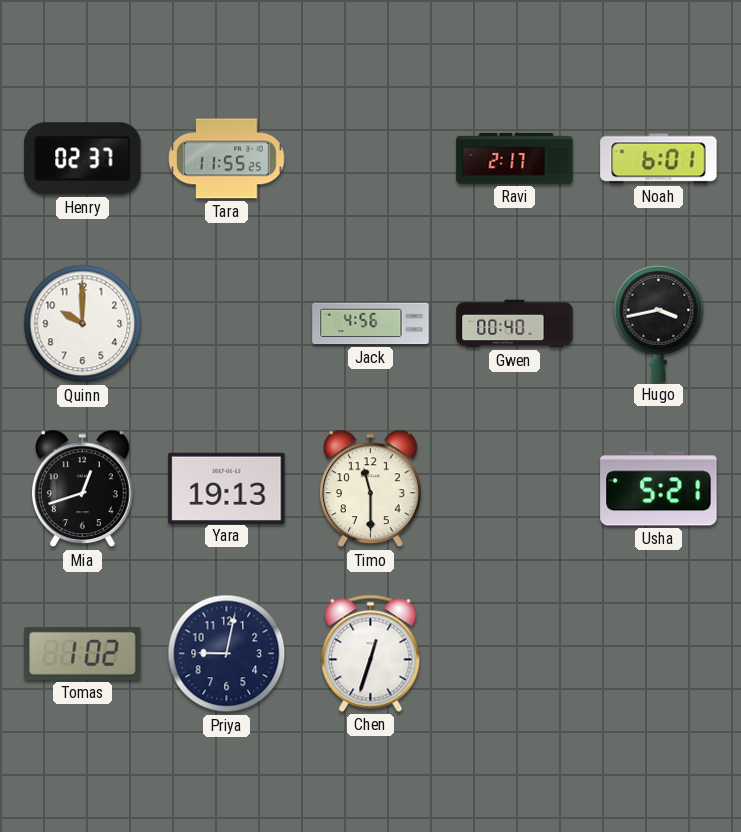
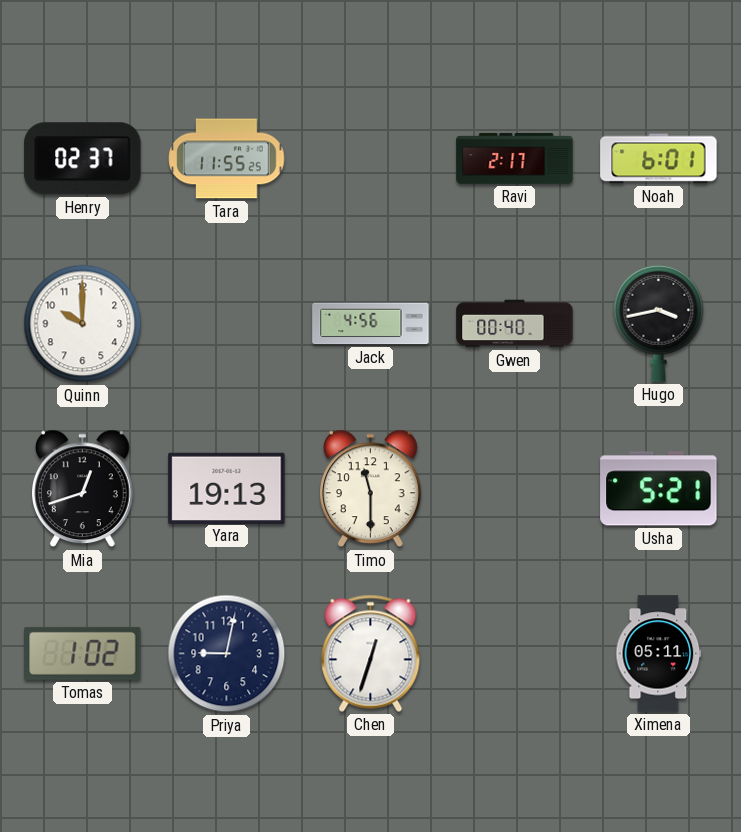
Ximena: none -> 05:11
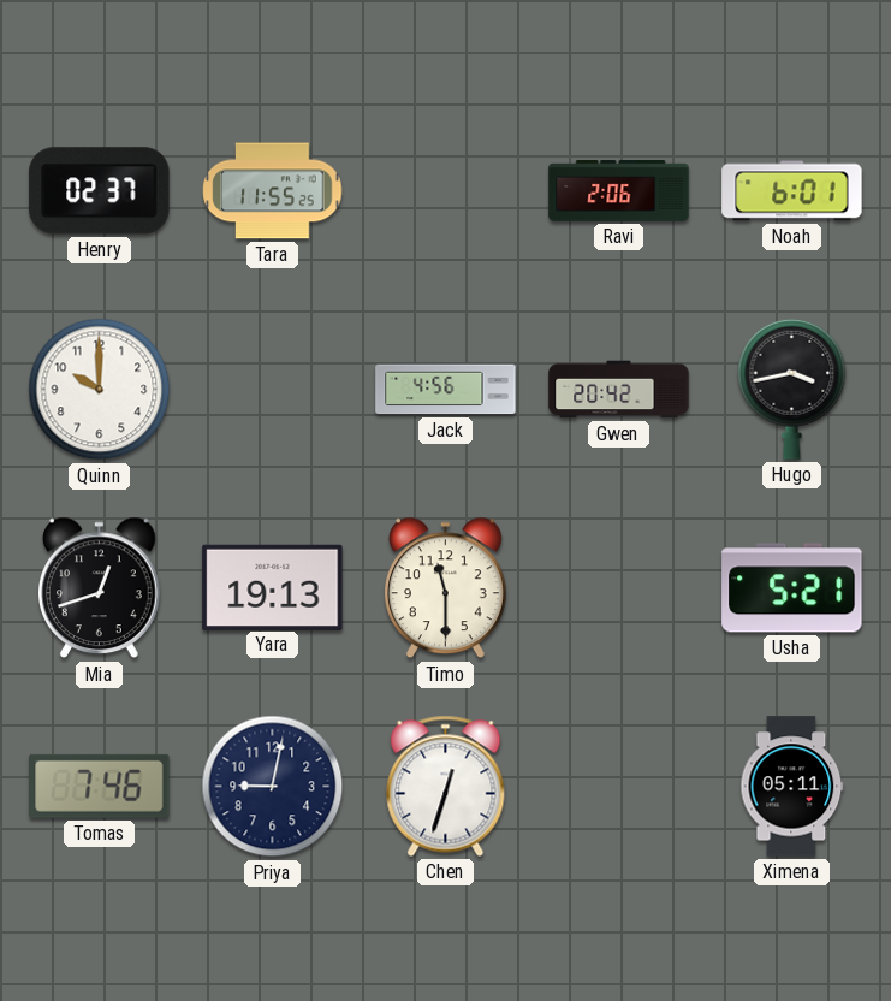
Ravi: 2:17 -> 2:06
Gwen: 00:40 -> 20:42
Tomas: 1:02 -> 7:46
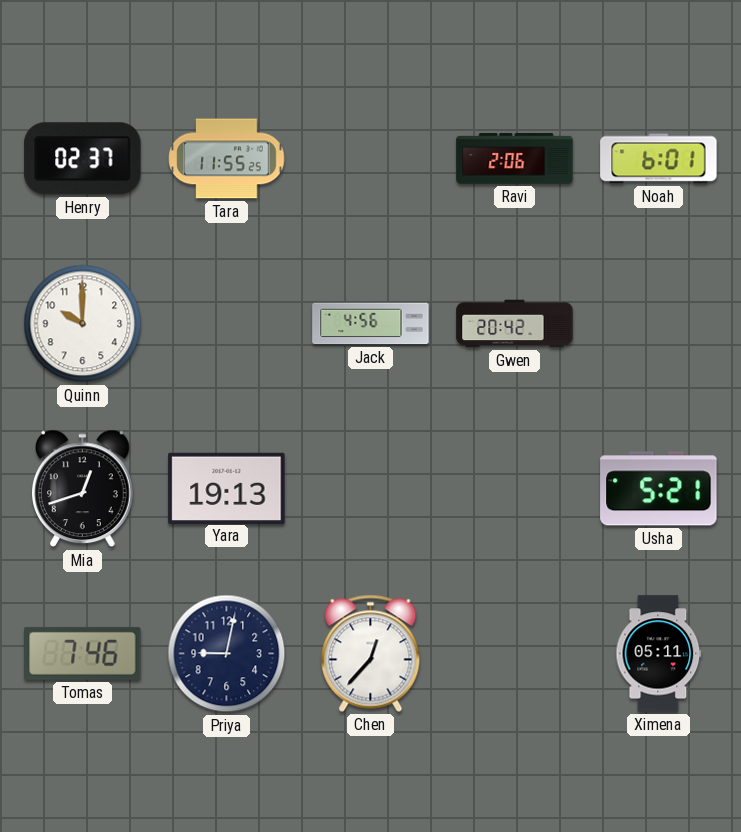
Hugo: 3:43 -> none
Timo: 11:30 -> none
Chen: 12:33 -> 12:37
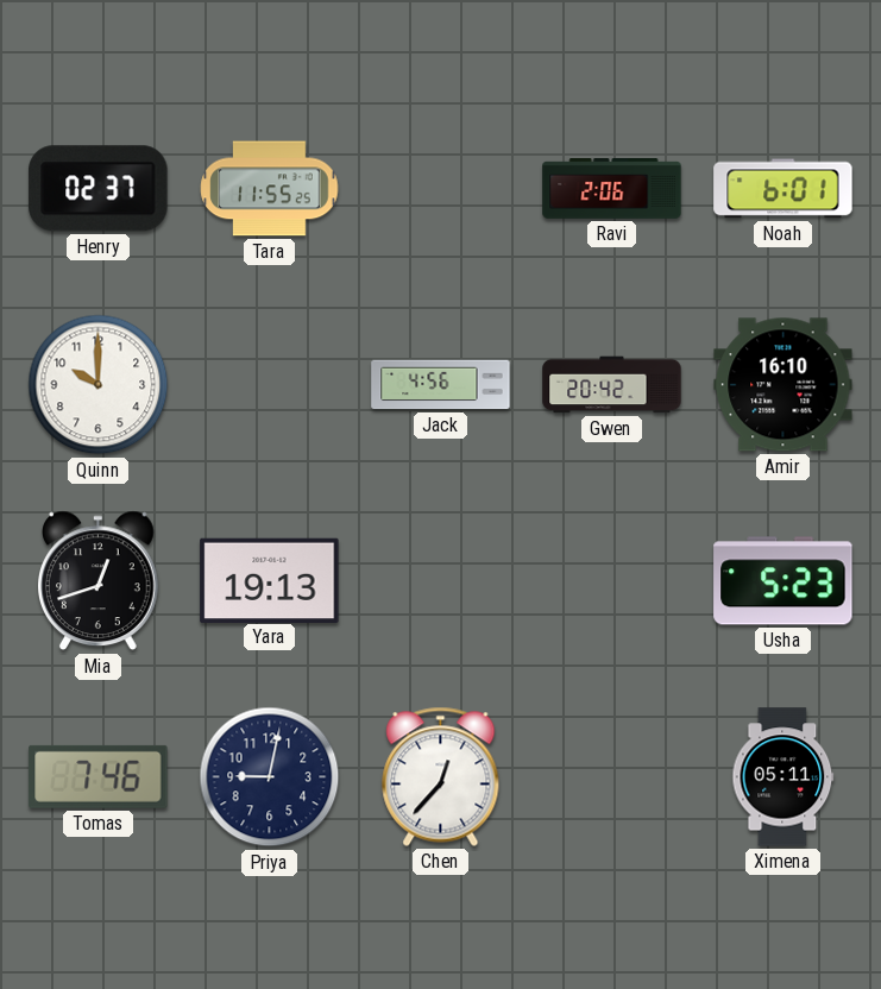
Amir: none -> 16:10
Usha: 5:21 -> 5:23
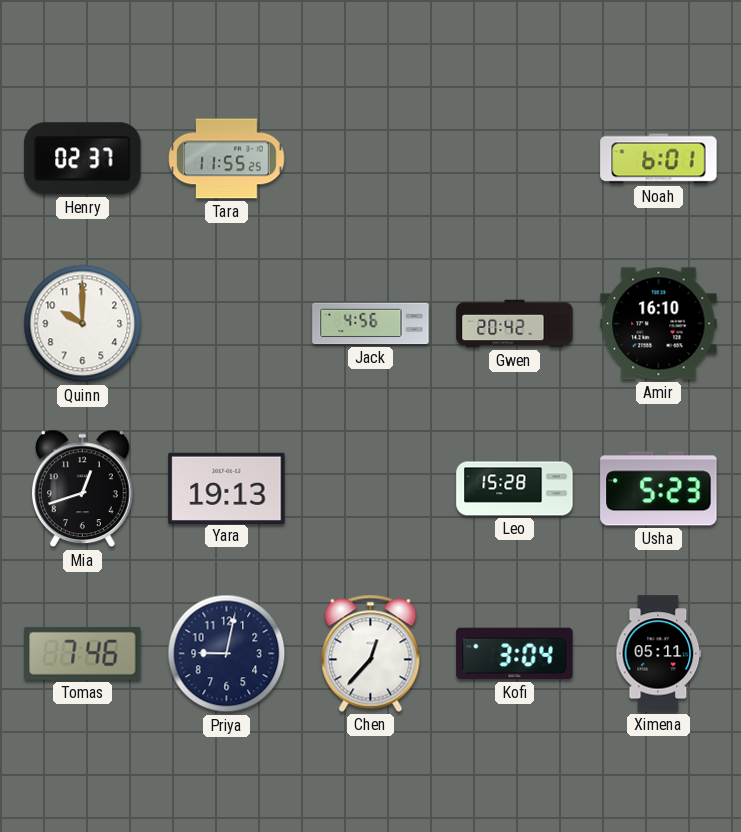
Ravi: 2:06 -> none
Leo: none -> 15:28
Kofi: none -> 3:04
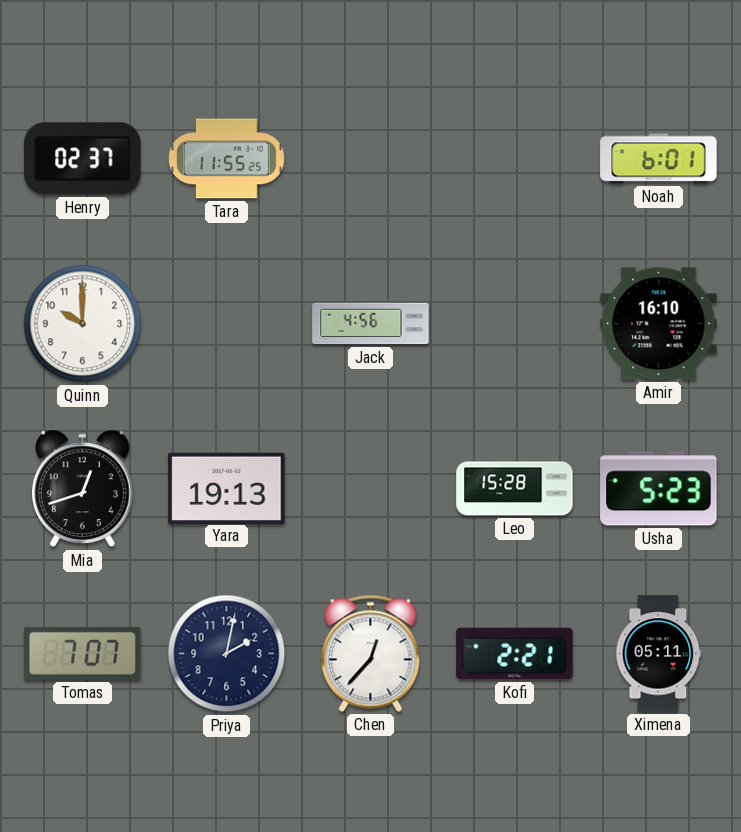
Gwen: 20:42 -> none
Tomas: 7:46 -> 7:07
Priya: 9:02 -> 2:02
Kofi: 3:04 -> 2:21
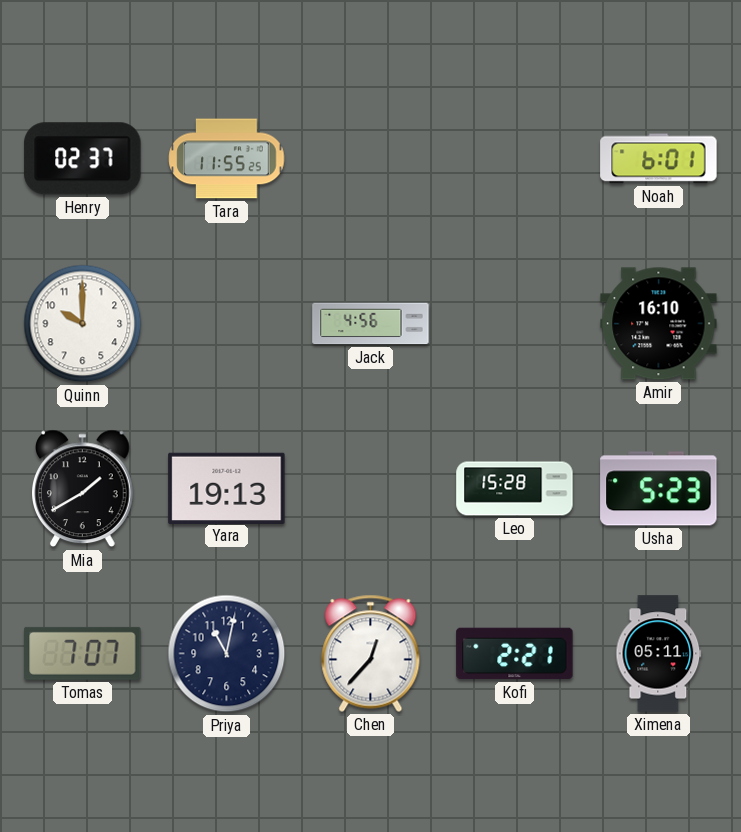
Mia: 12:42 -> 1:40
Priya: 2:02 -> 11:02
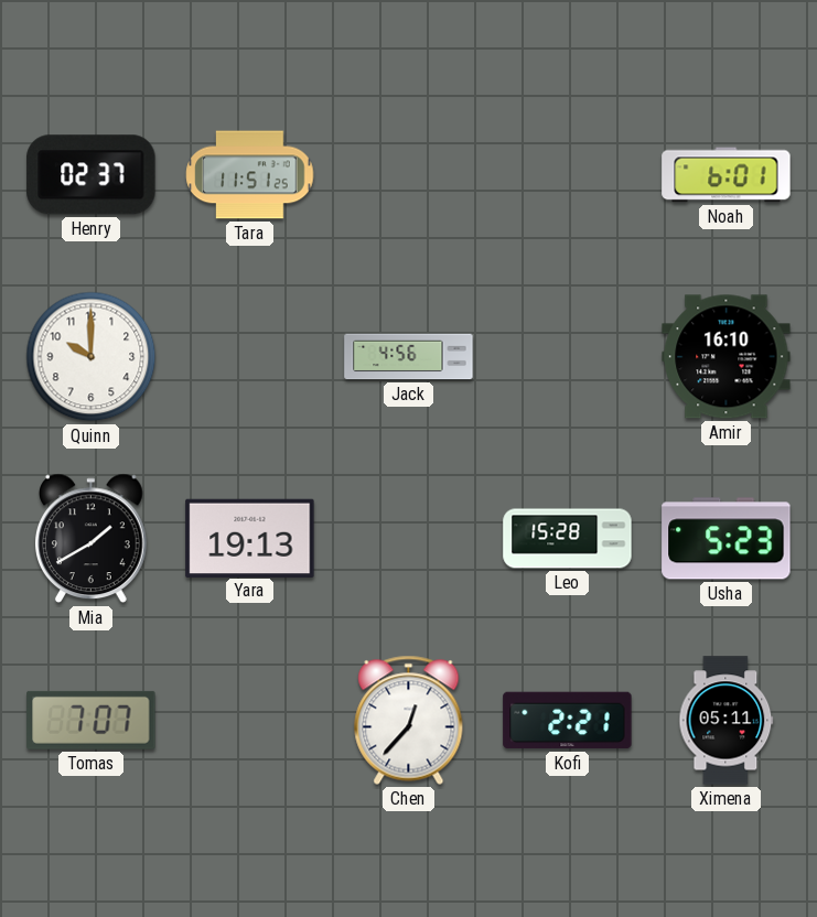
Tara: 11:55 -> 11:51
Priya: 11:02 -> none
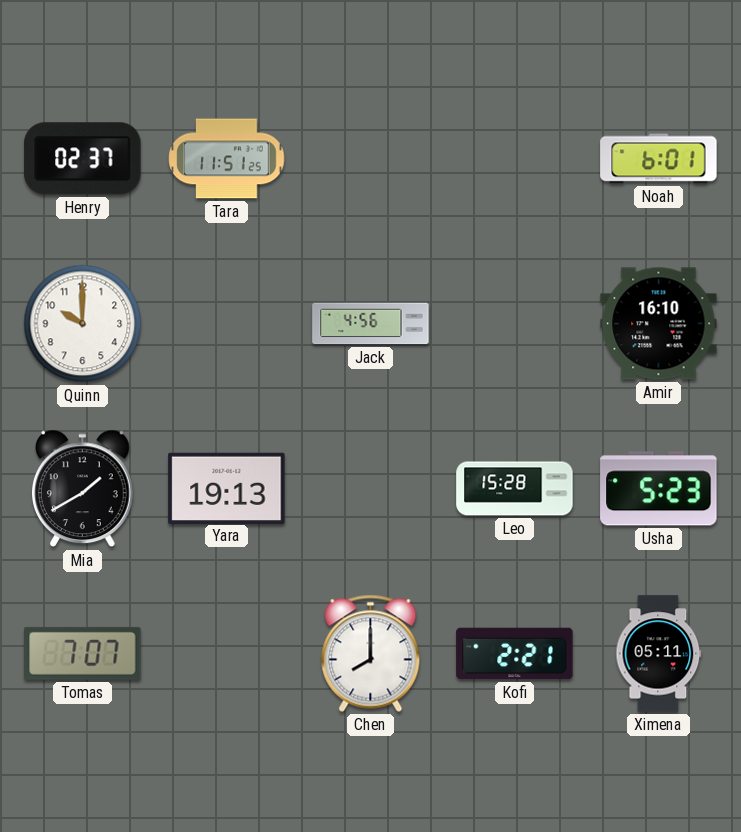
Chen: 12:37 -> 8:00
